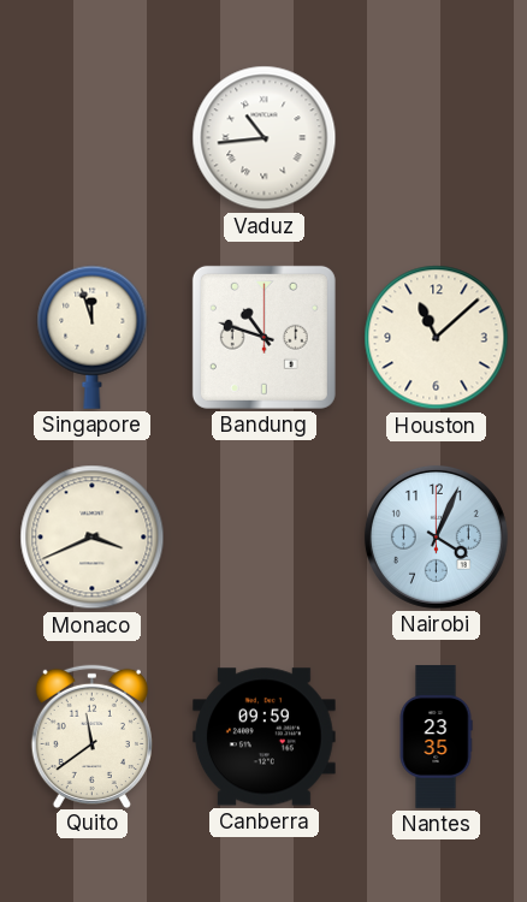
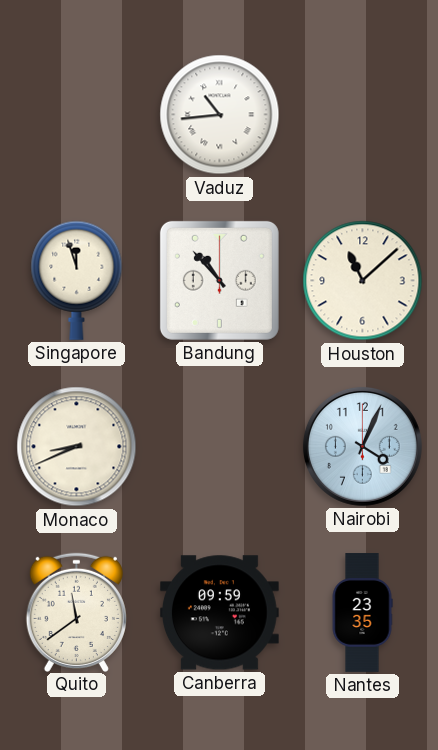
Bandung: 10:48 -> 10:53
Monaco: 3:41 -> 8:41
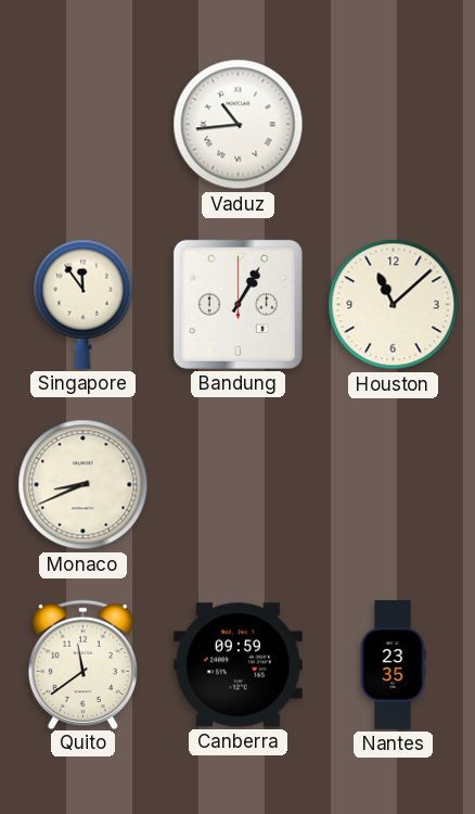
Singapore: 11:57 -> 11:54
Bandung: 10:53 -> 1:05
Nairobi: 4:04 -> none
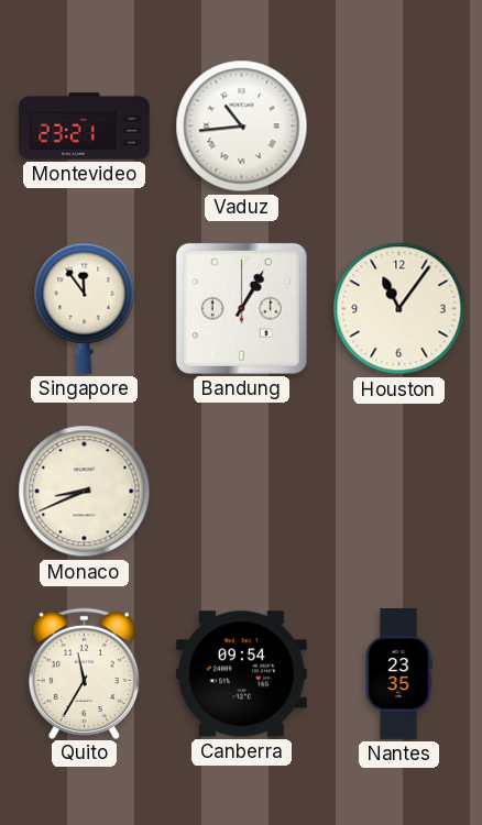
Montevideo: none -> 23:21
Houston: 11:08 -> 11:06
Quito: 11:39 -> 11:35
Canberra: 09:59 -> 09:54
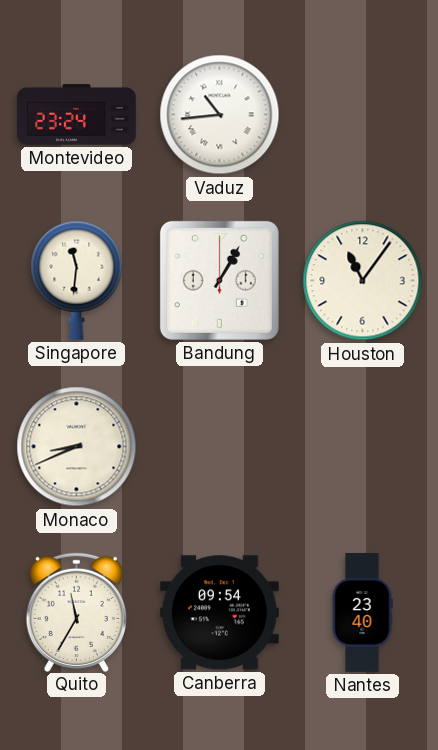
Montevideo: 23:21 -> 23:24
Singapore: 11:54 -> 11:31
Nantes: 23:35 -> 23:40
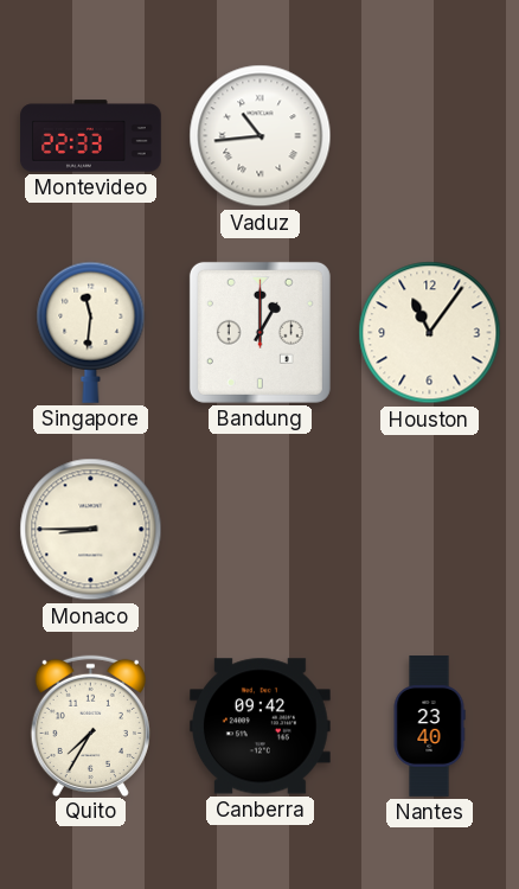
Montevideo: 23:24 -> 22:33
Bandung: 1:05 -> 1:00
Monaco: 8:41 -> 8:45
Quito: 11:35 -> 7:35
Canberra: 09:54 -> 09:42
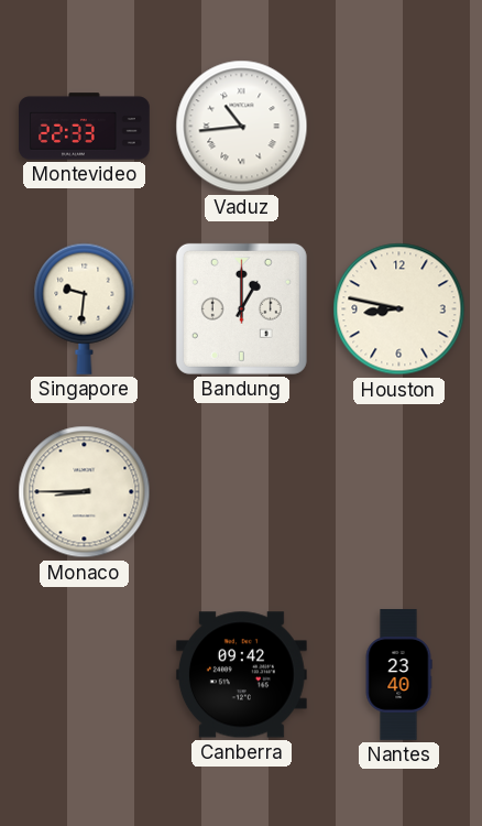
Singapore: 11:31 -> 9:31
Houston: 11:06 -> 8:47
Quito: 7:35 -> none
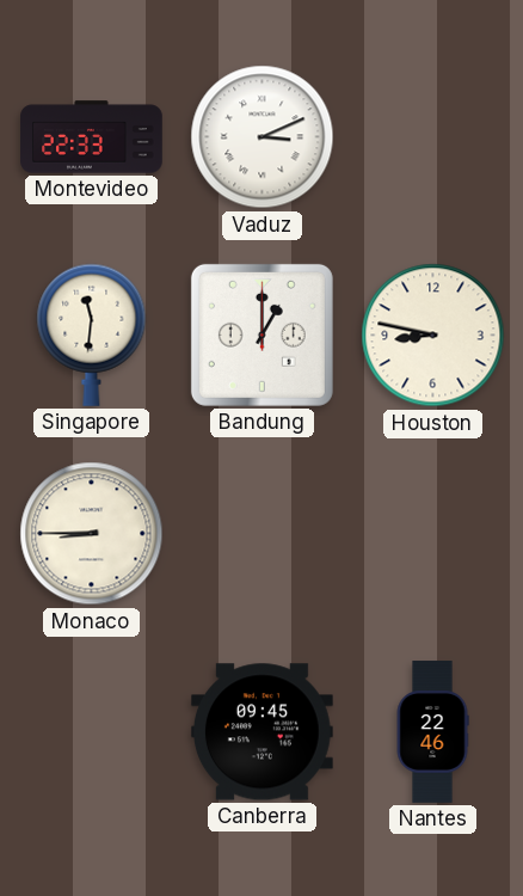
Vaduz: 10:44 -> 3:11
Singapore: 9:31 -> 11:31
Canberra: 09:42 -> 09:45
Nantes: 23:40 -> 22:46
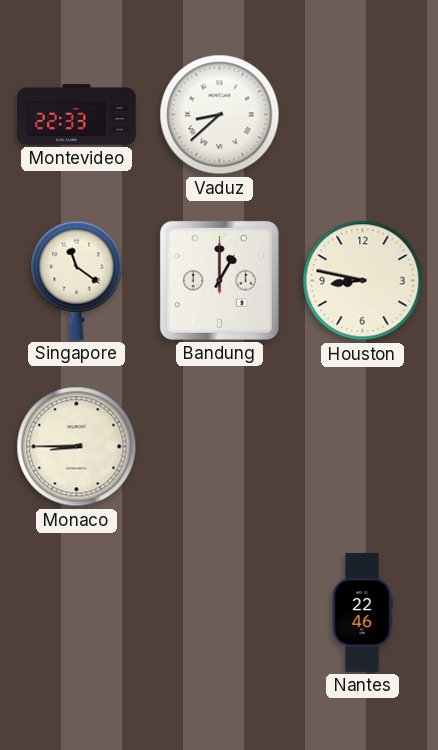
Vaduz: 3:11 -> 8:38
Singapore: 11:31 -> 11:21
Canberra: 09:45 -> none
